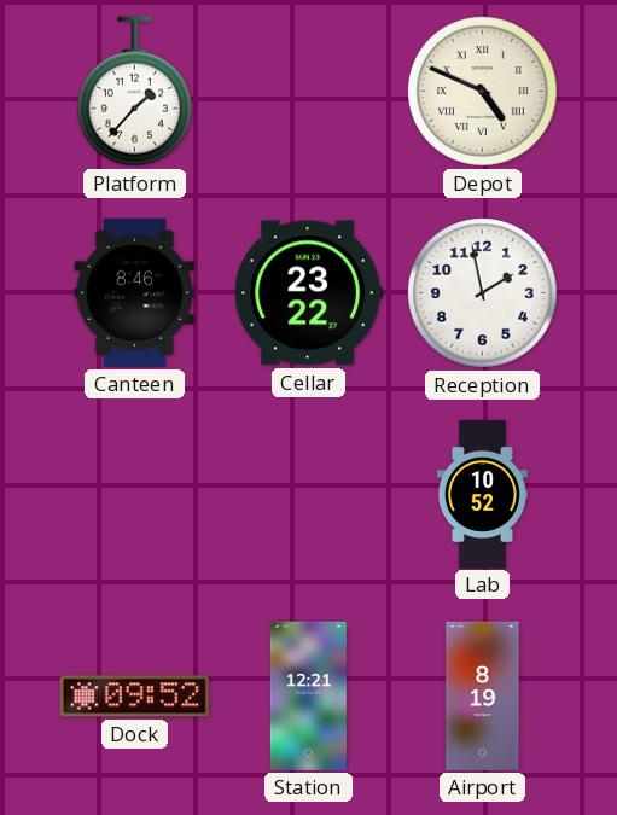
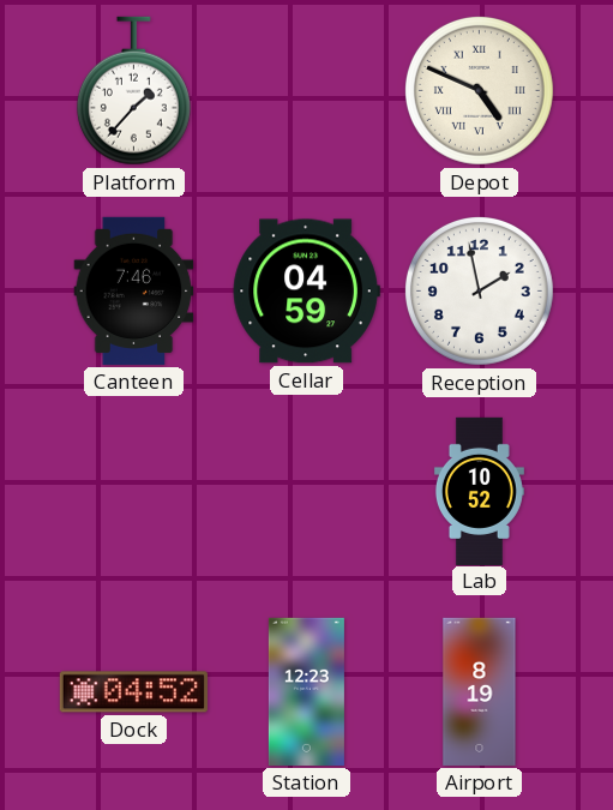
Canteen: 8:46 -> 7:46
Cellar: 23:22 -> 04:59
Dock: 09:52 -> 04:52
Station: 12:21 -> 12:23
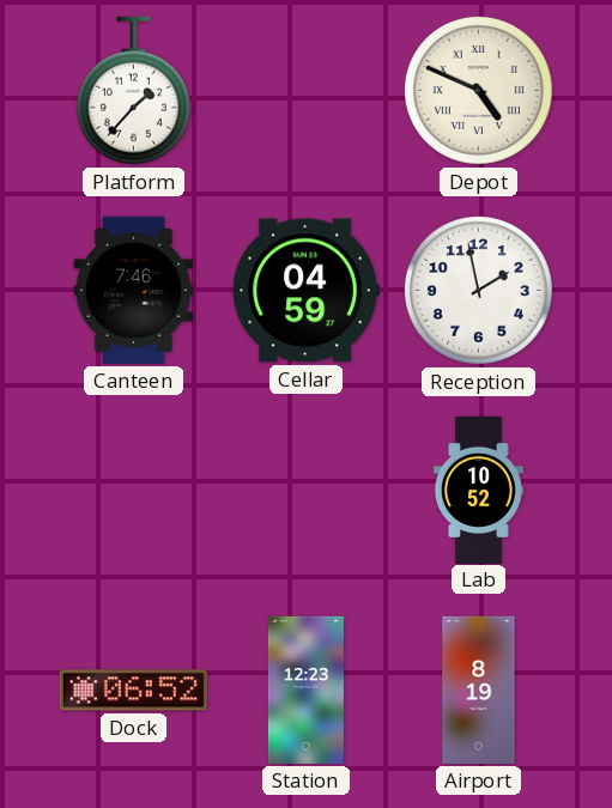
Dock: 04:52 -> 06:52
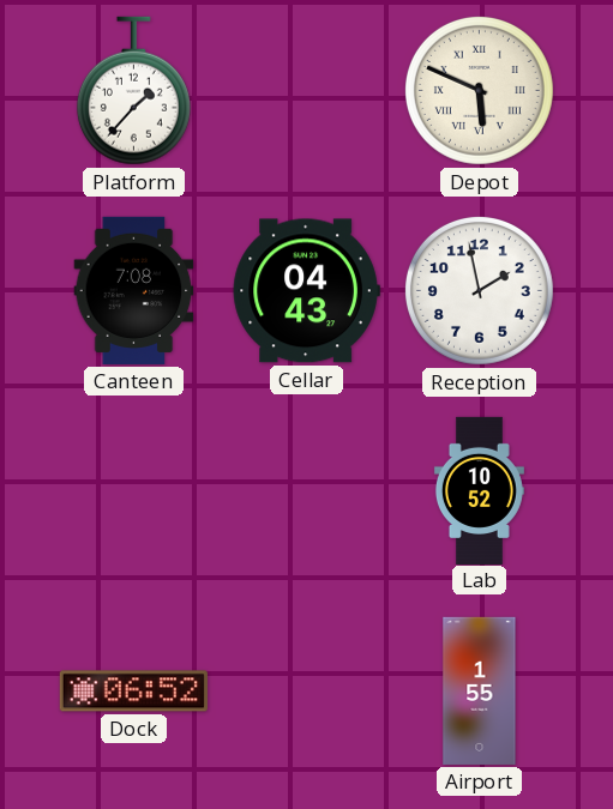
Depot: 4:49 -> 5:49
Canteen: 7:46 -> 7:08
Cellar: 04:59 -> 04:43
Station: 12:23 -> none
Airport: 8:19 -> 1:55
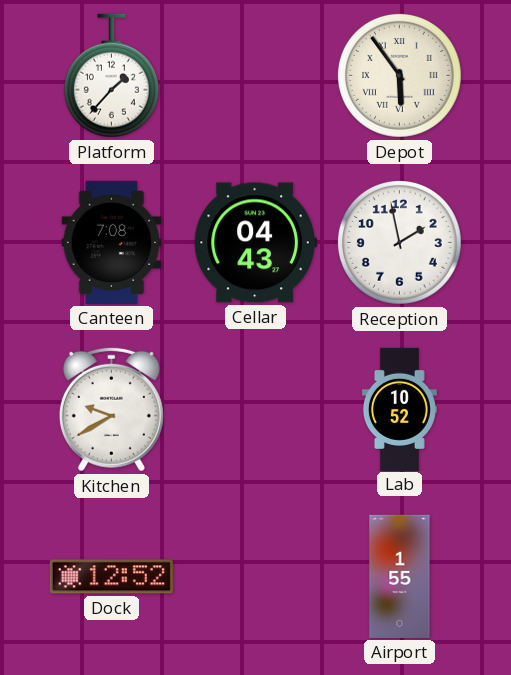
Depot: 5:49 -> 5:54
Kitchen: none -> 9:40
Dock: 06:52 -> 12:52
